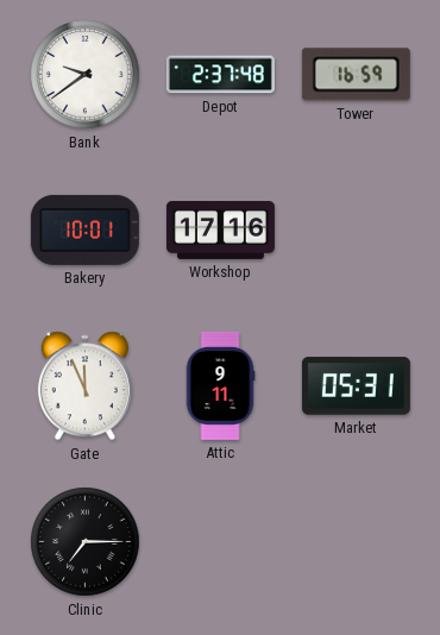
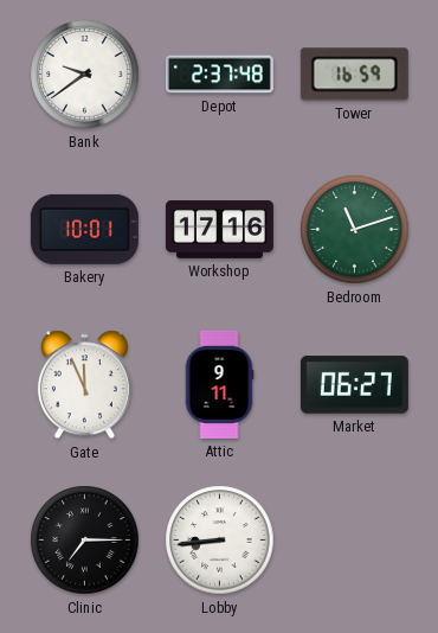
Bedroom: none -> 11:12
Market: 05:31 -> 06:27
Lobby: none -> 8:44
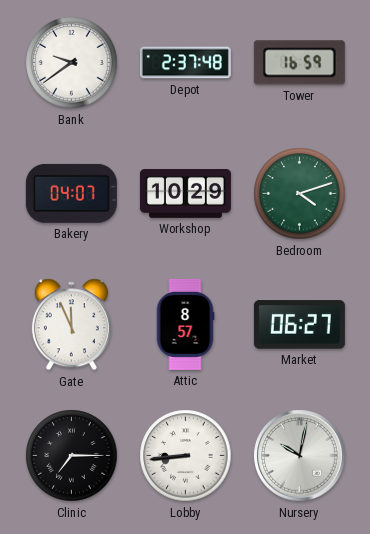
Bakery: 10:01 -> 04:07
Workshop: 17:16 -> 10:29
Bedroom: 11:12 -> 4:12
Attic: 9:11 -> 8:57
Nursery: none -> 10:02
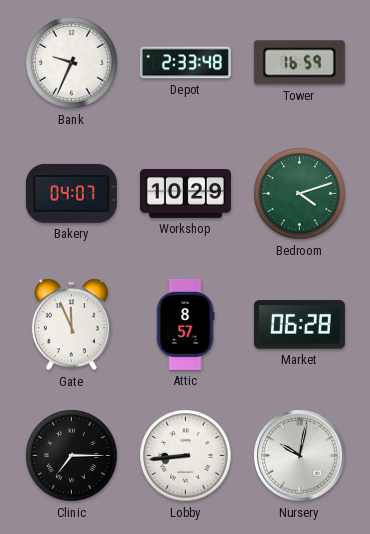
Bank: 9:39 -> 9:34
Depot: 2:37 -> 2:33
Market: 06:27 -> 06:28
